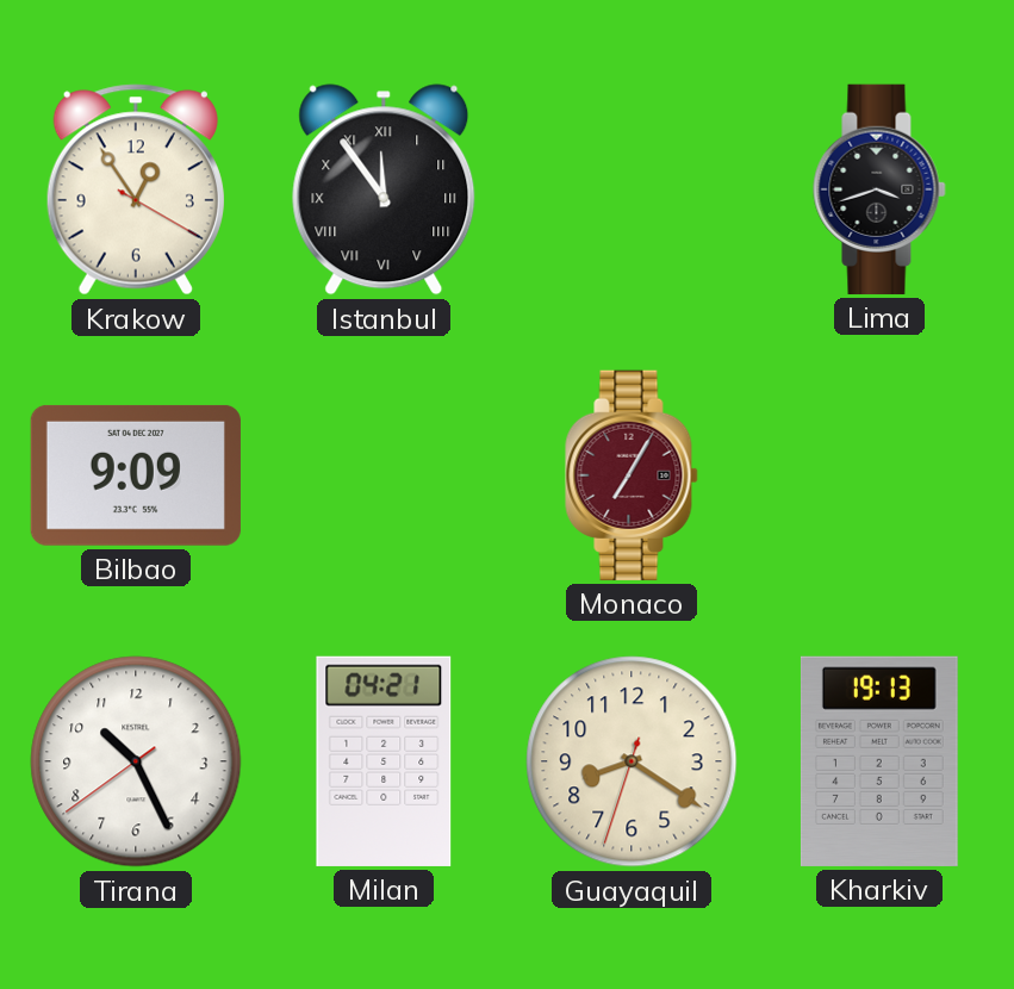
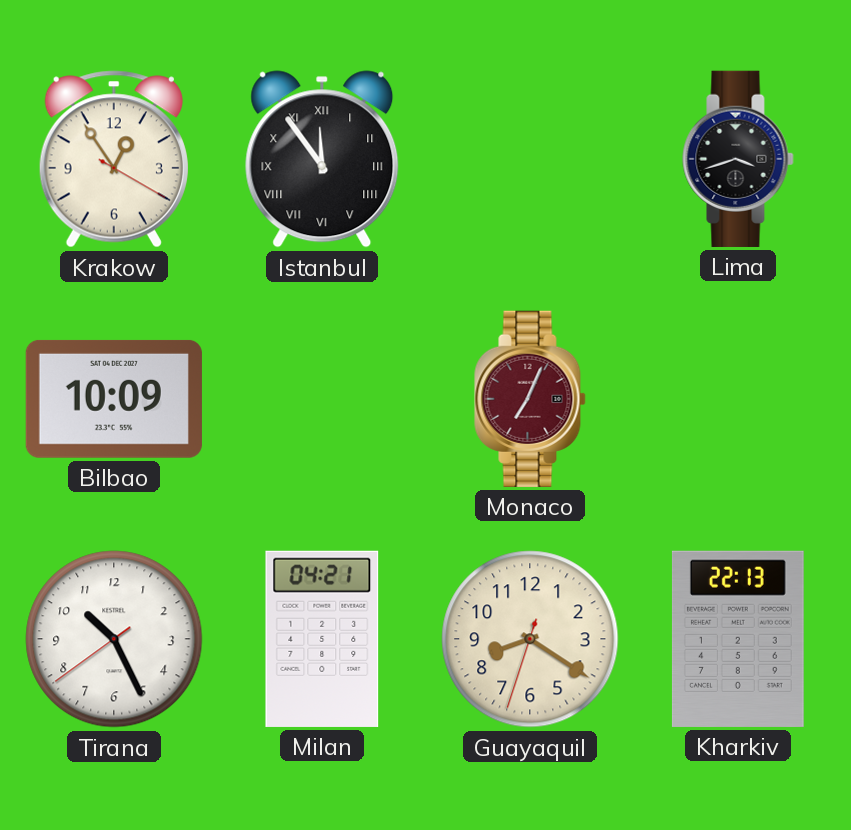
Bilbao: 9:09 -> 10:09
Monaco: 7:05 -> 7:04
Kharkiv: 19:13 -> 22:13
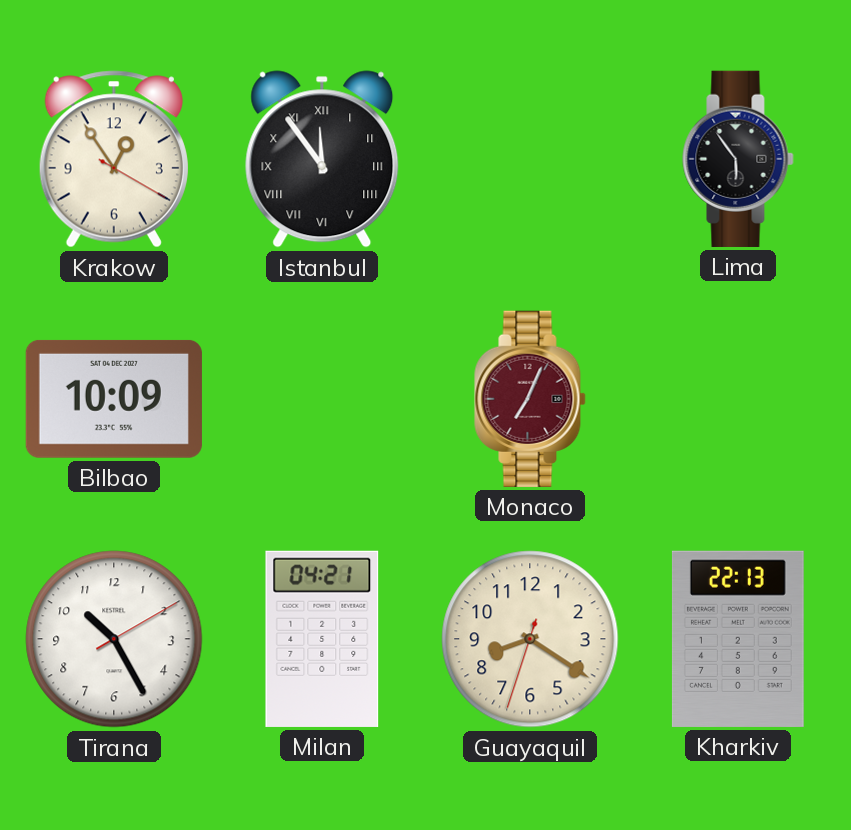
Lima: 3:42 -> 5:54
Tirana: 10:25:39 -> 10:25:10
